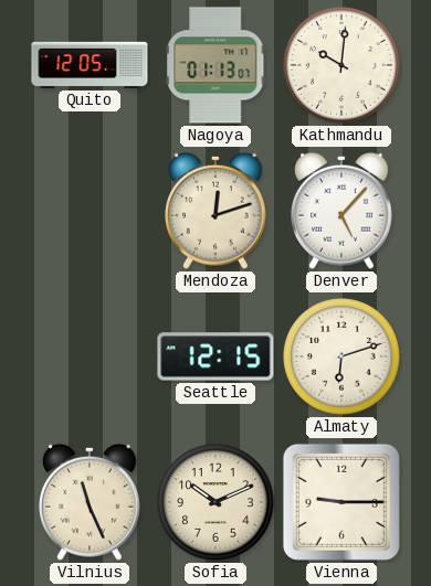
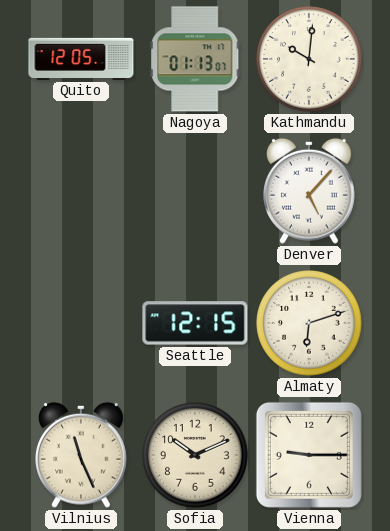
Mendoza: 12:12 -> none
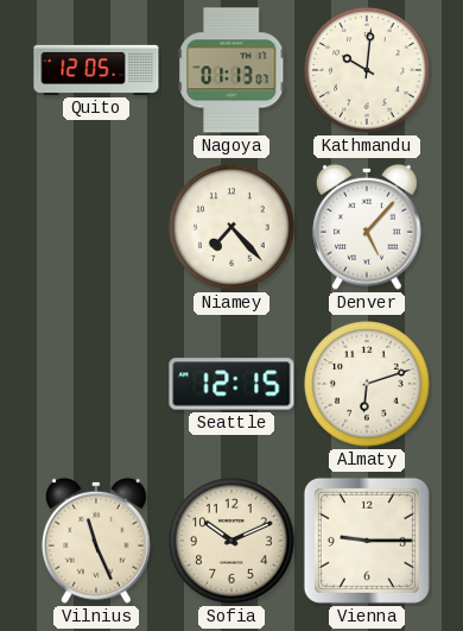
Niamey: none -> 7:23
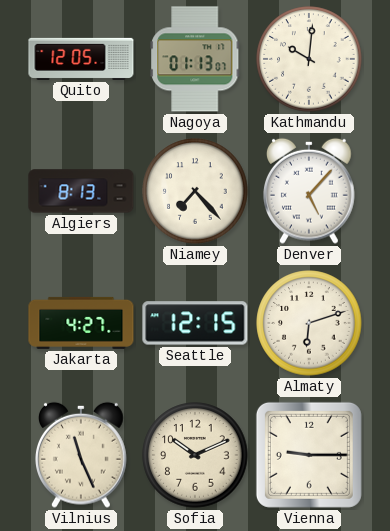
Algiers: none -> 8:13
Jakarta: none -> 4:27
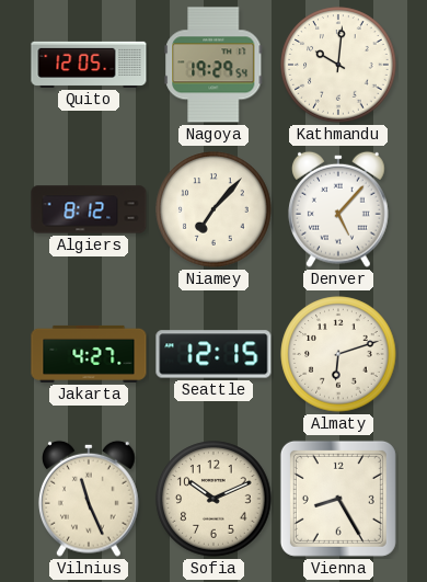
Nagoya: 01:13 -> 19:29
Algiers: 8:13 -> 8:12
Niamey: 7:23 -> 7:07
Vienna: 9:15 -> 8:25
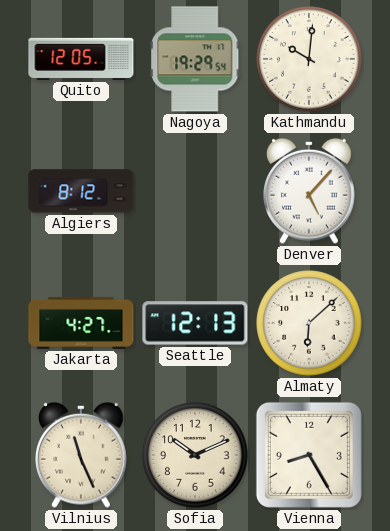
Niamey: 7:07 -> none
Seattle: 12:15 -> 12:13
Almaty: 6:12 -> 6:08
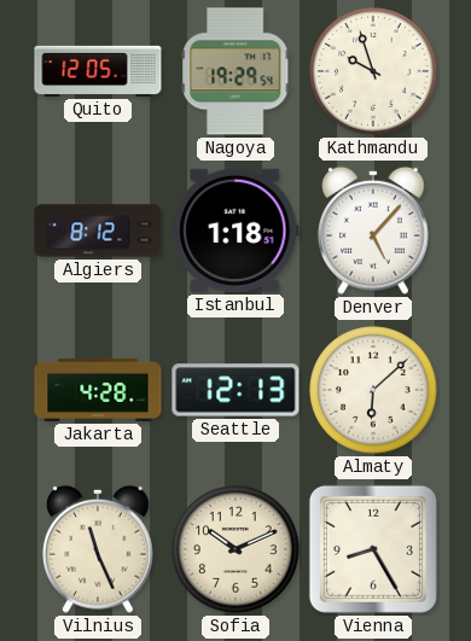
Kathmandu: 10:01 -> 9:57
Istanbul: none -> 1:18
Jakarta: 4:27 -> 4:28
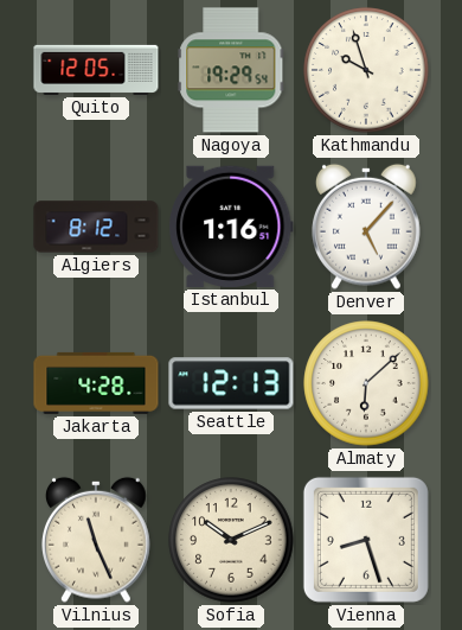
Istanbul: 1:18 -> 1:16
Vienna: 8:25 -> 8:27
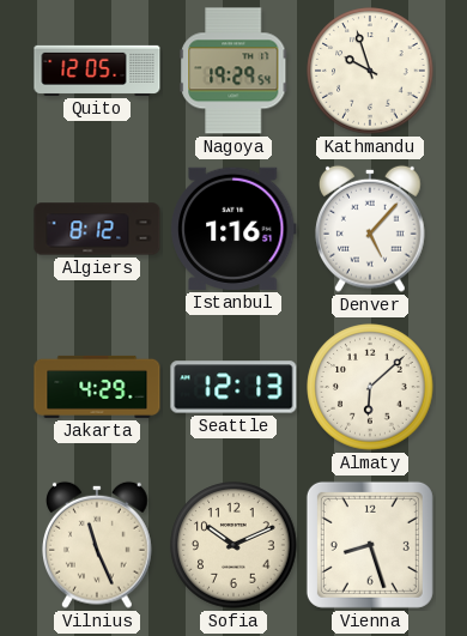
Jakarta: 4:28 -> 4:29
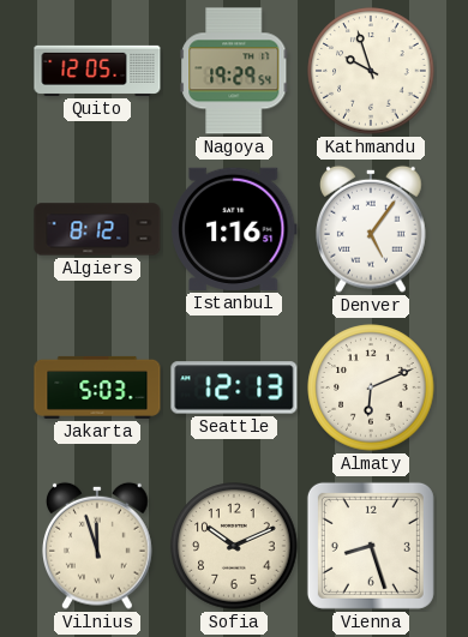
Denver: 5:07 -> 5:06
Jakarta: 4:29 -> 5:03
Almaty: 6:08 -> 6:11
Vilnius: 11:26 -> 11:57
